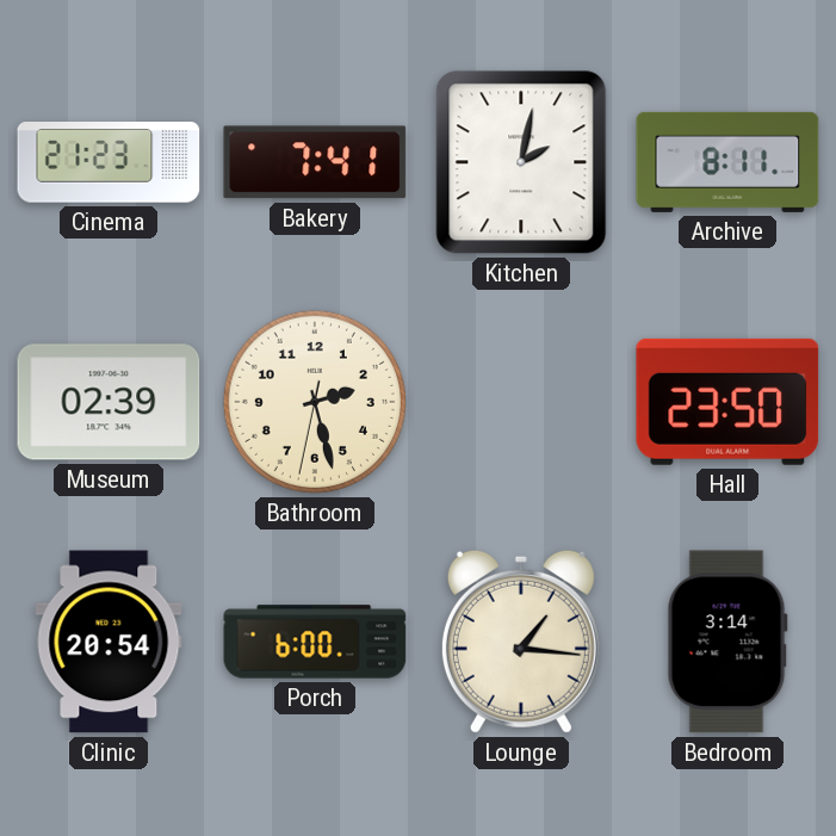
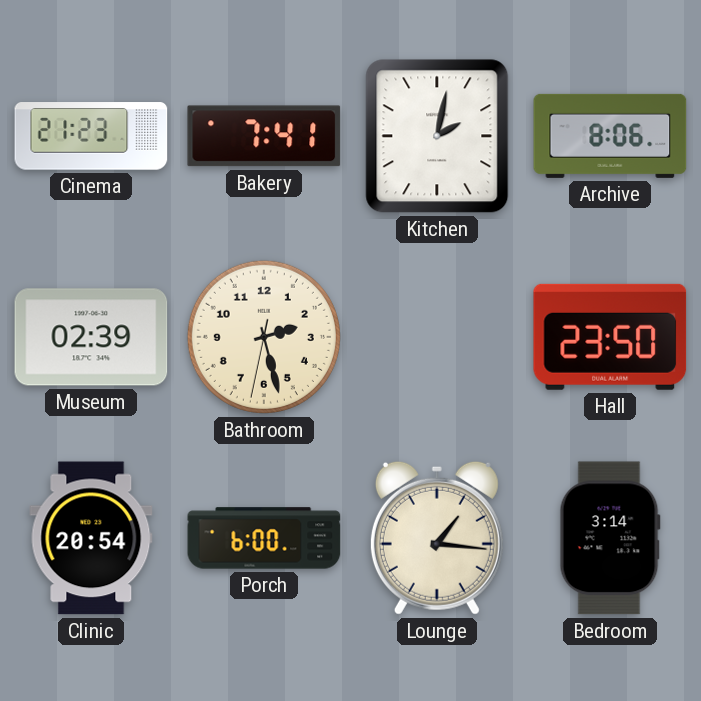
Archive: 8:11 -> 8:06
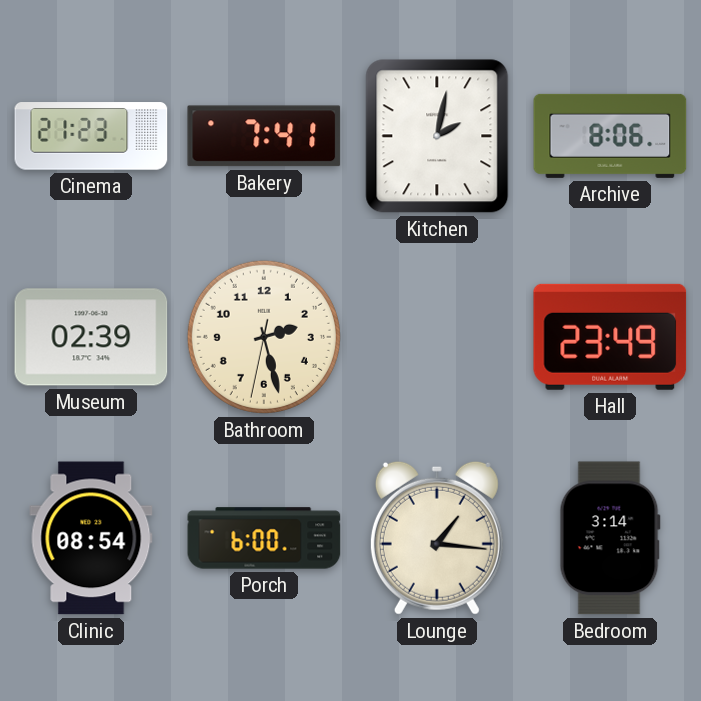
Hall: 23:50 -> 23:49
Clinic: 20:54 -> 08:54
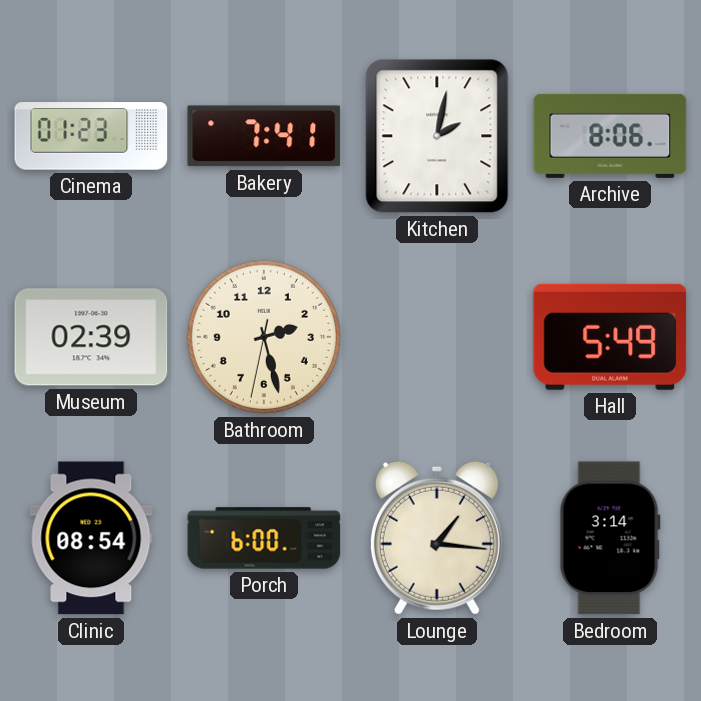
Cinema: 21:23 -> 01:23
Hall: 23:49 -> 5:49
